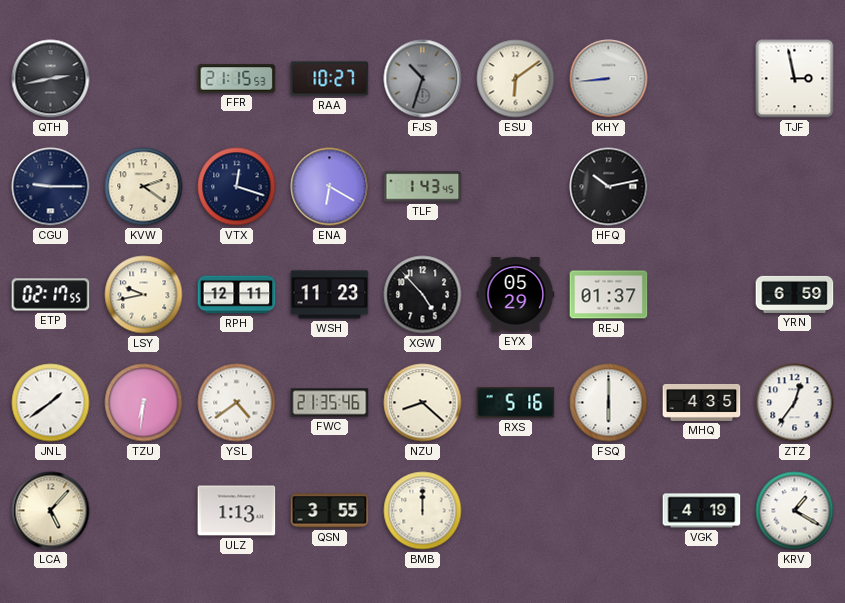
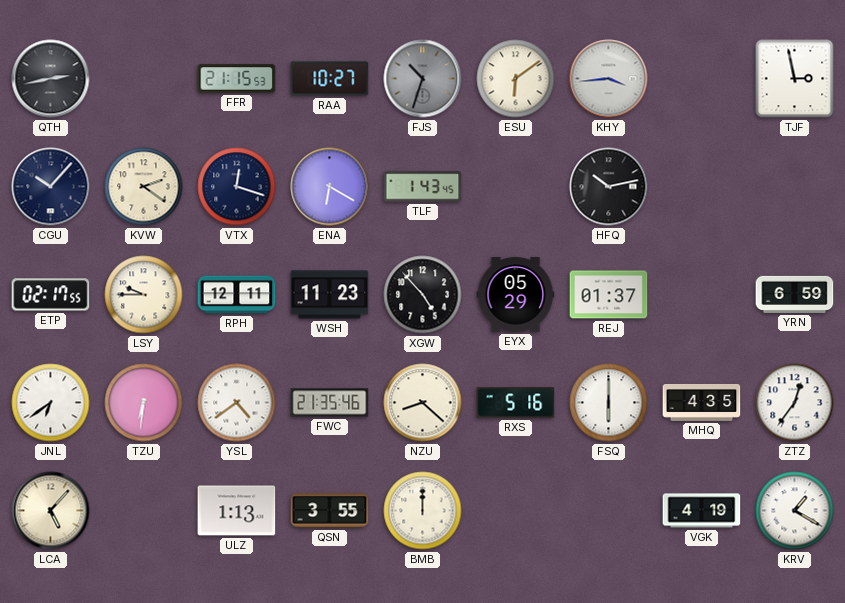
KHY: 8:44 -> 3:44
CGU: 9:15 -> 10:07
LSY: 9:43 -> 9:45
JNL: 1:39 -> 6:39
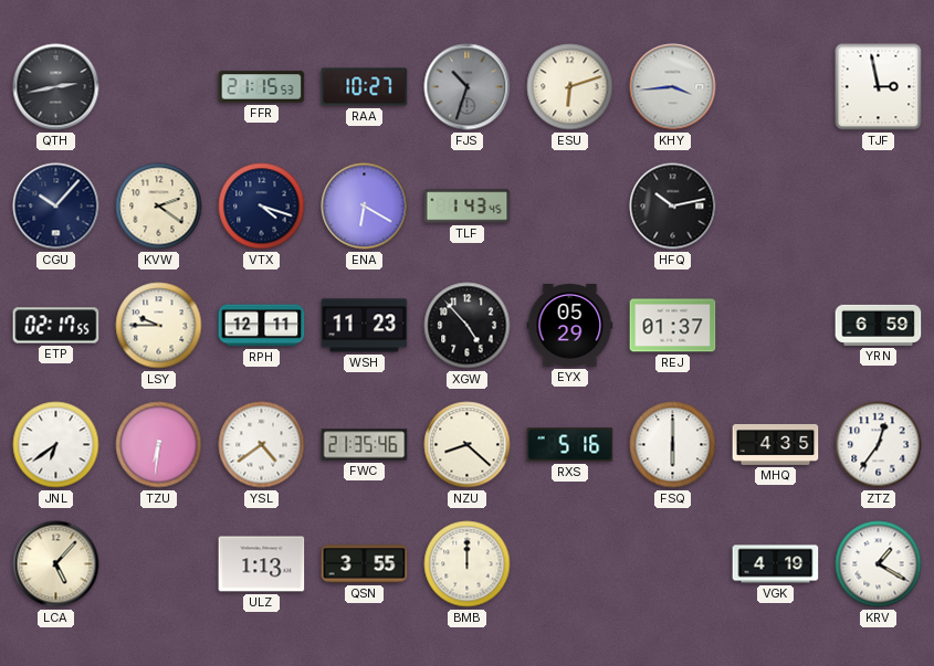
ESU: 6:09 -> 6:12
VTX: 12:18 -> 4:18
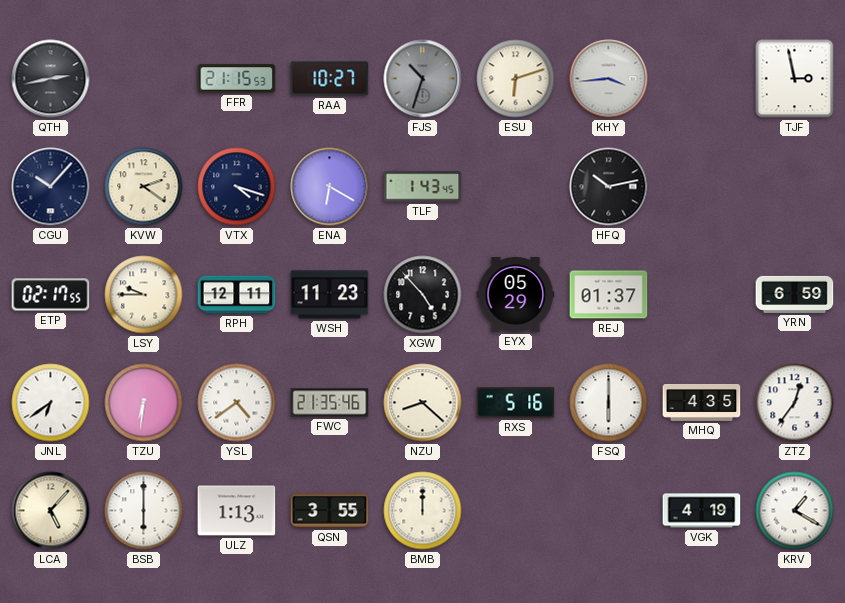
BSB: none -> 6:00
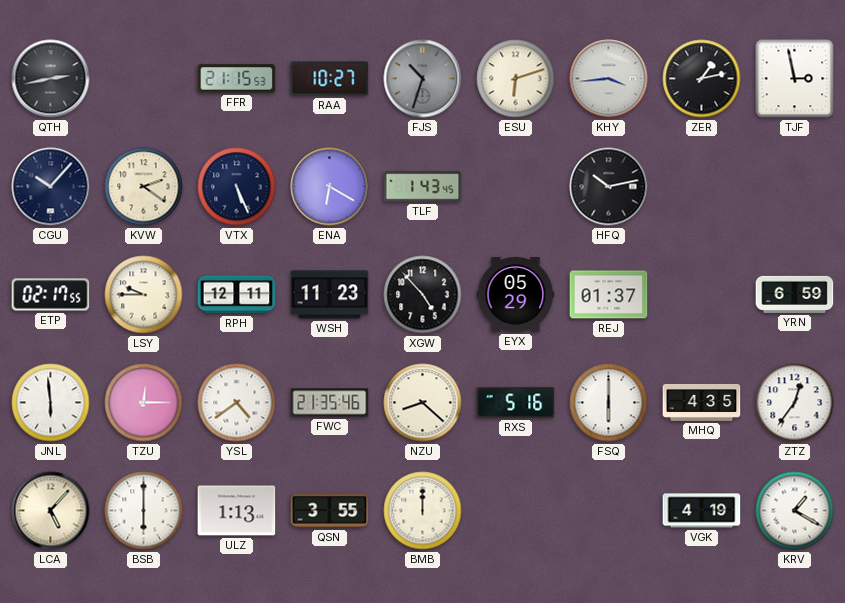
ZER: none -> 1:13
VTX: 4:18 -> 5:26
JNL: 6:39 -> 5:59
TZU: 6:31 -> 12:15
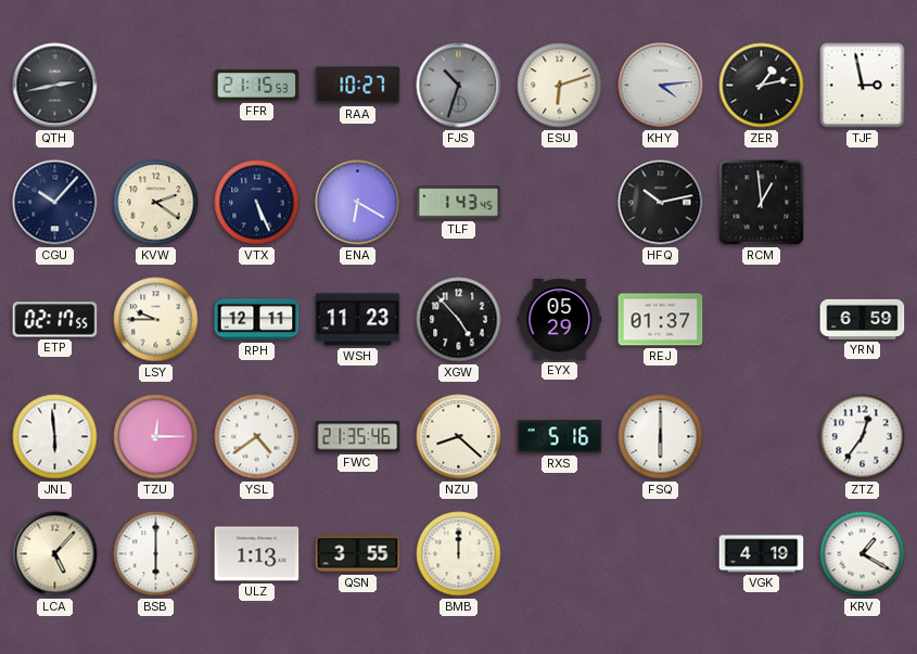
KHY: 3:44 -> 4:14
RCM: none -> 12:59
MHQ: 4:35 -> none
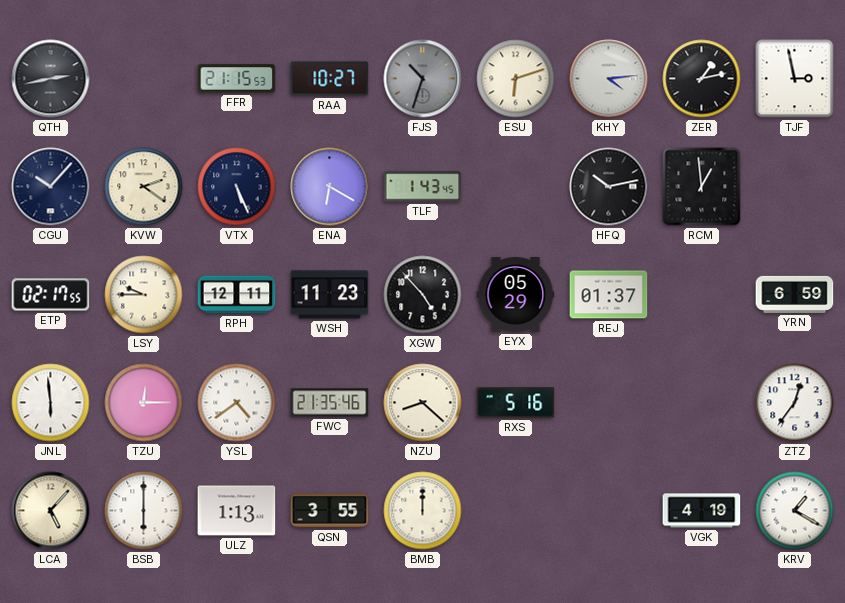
FSQ: 6:00 -> none
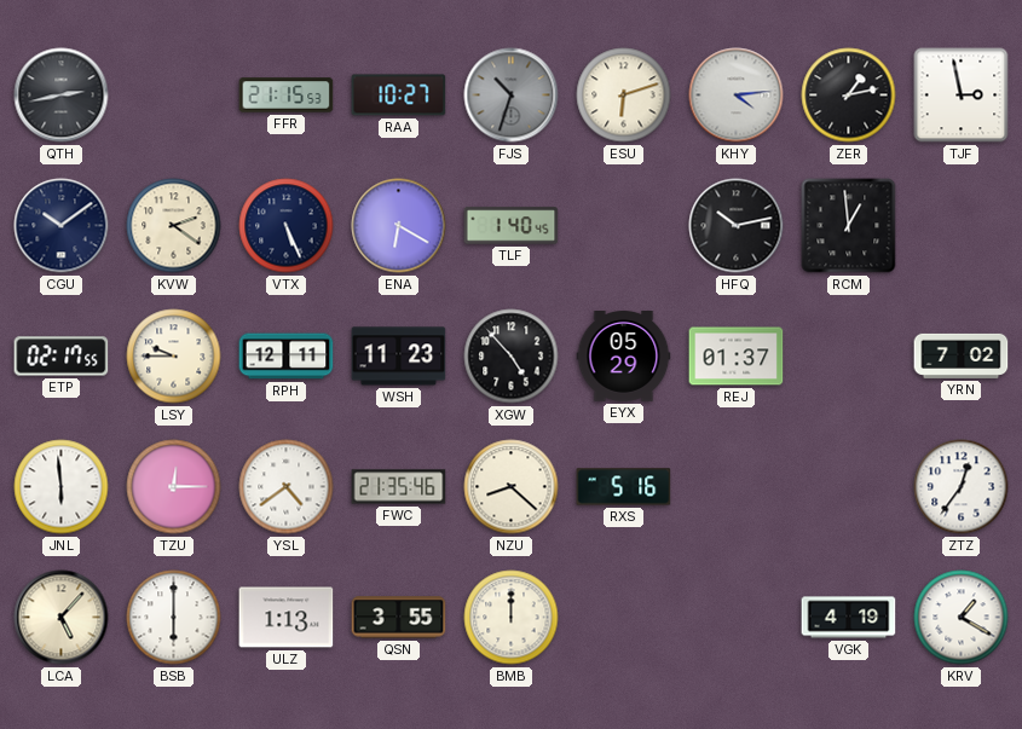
CGU: 10:07 -> 10:09
TLF: 1:43 -> 1:40
YRN: 6:59 -> 7:02
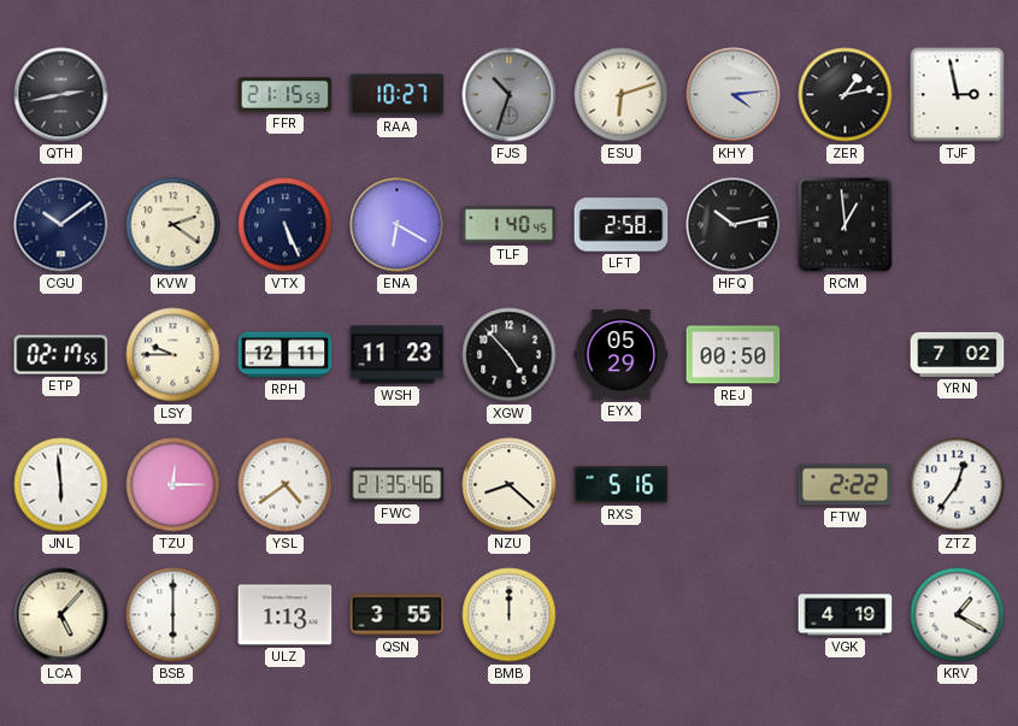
LFT: none -> 2:58
REJ: 01:37 -> 00:50
FTW: none -> 2:22
